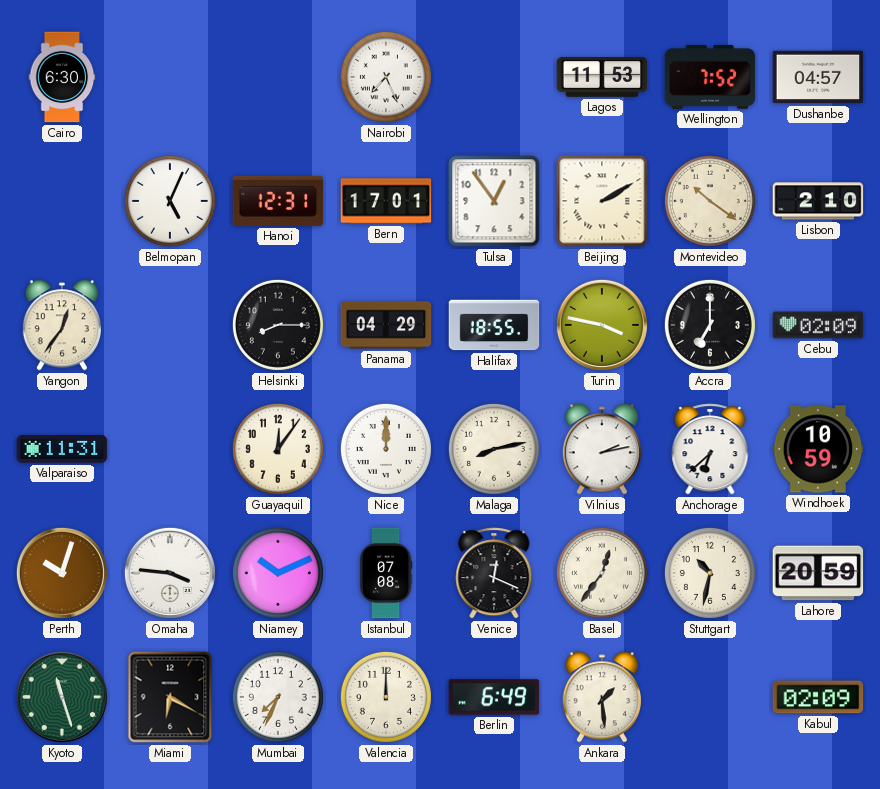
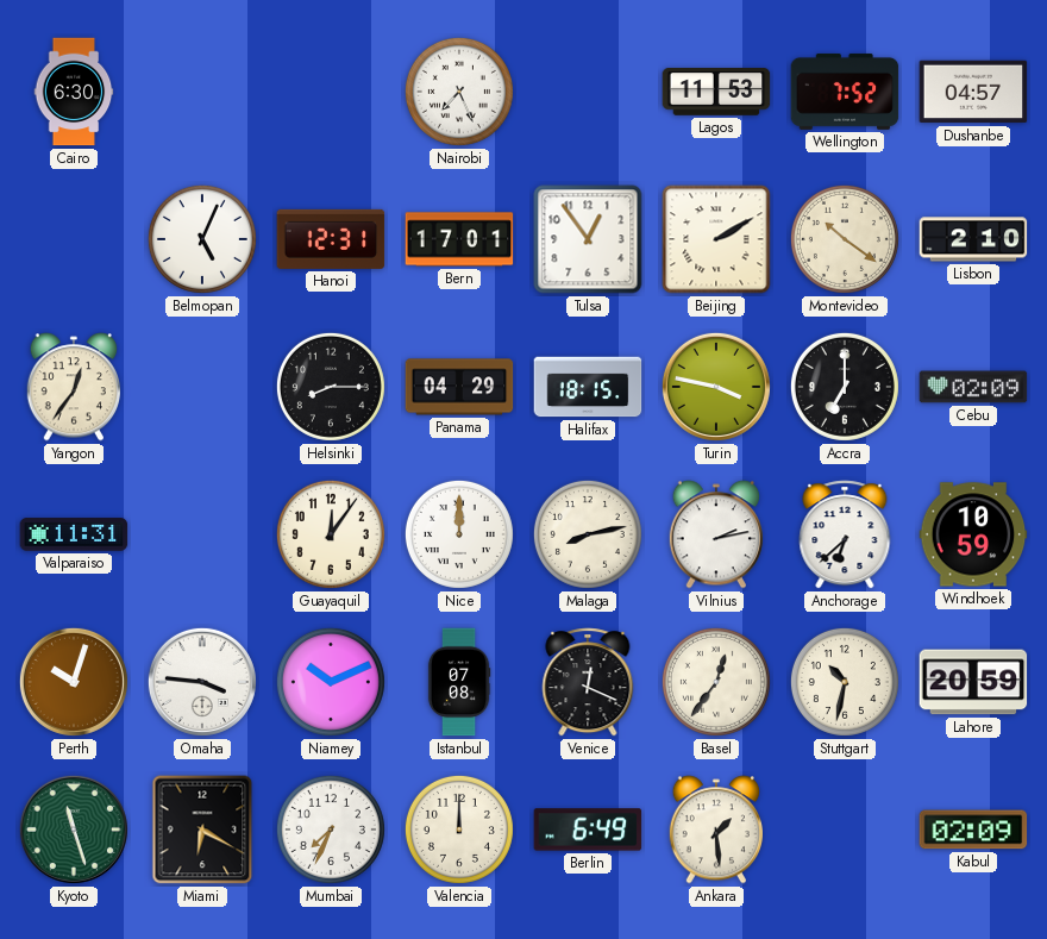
Halifax: 18:55 -> 18:15
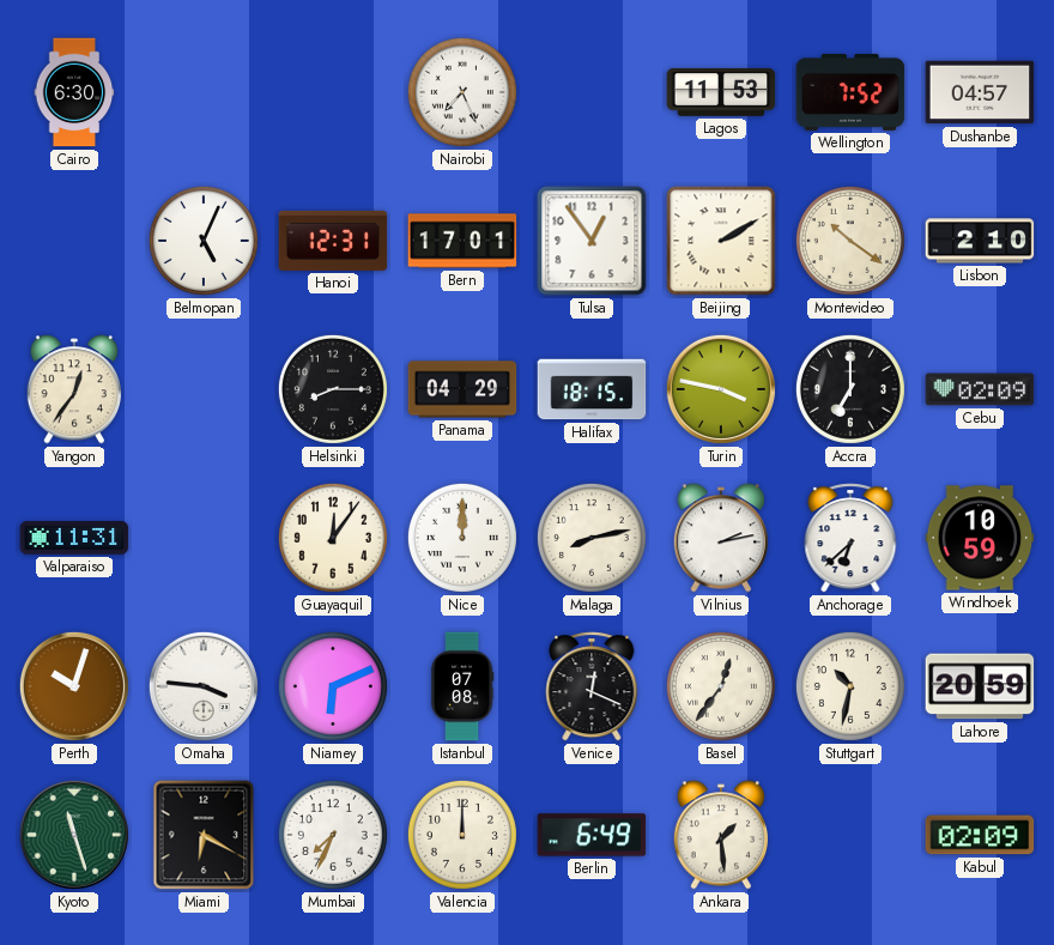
Niamey: 10:11 -> 6:11
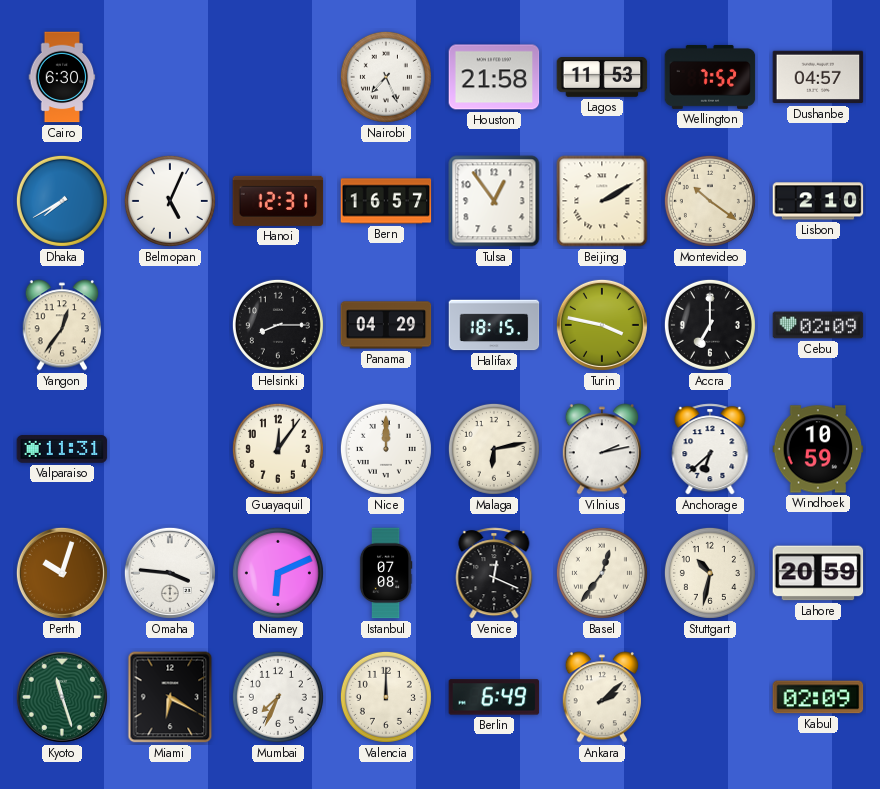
Houston: none -> 21:58
Dhaka: none -> 7:40
Bern: 17:01 -> 16:57
Malaga: 8:13 -> 6:13
Ankara: 1:29 -> 2:08
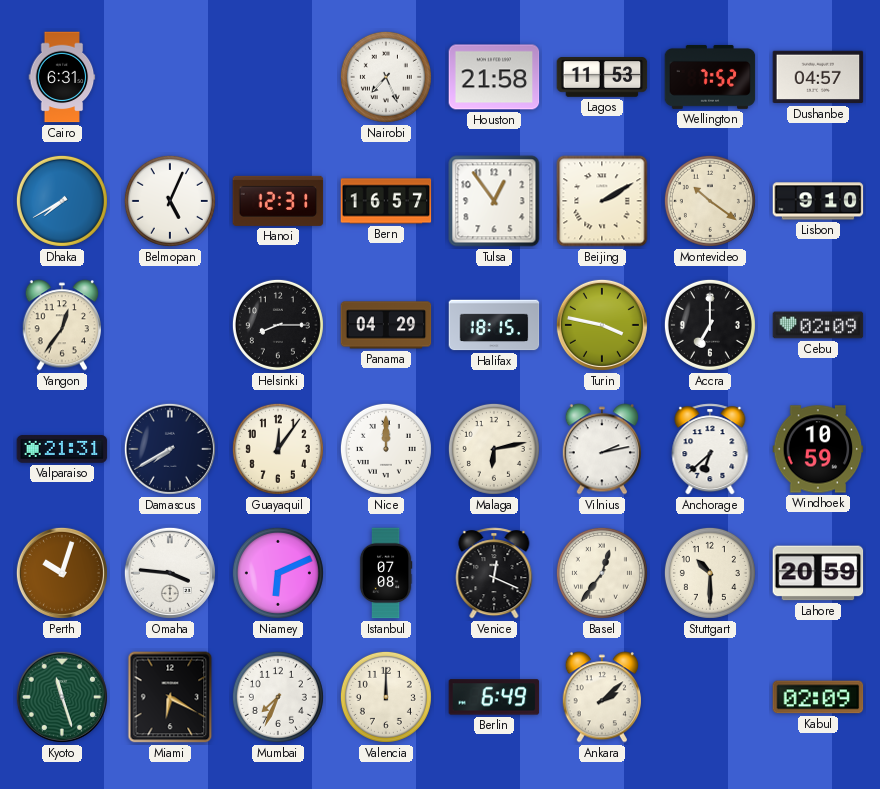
Cairo: 6:30 -> 6:31
Lisbon: 2:10 -> 9:10
Valparaiso: 11:31 -> 21:31
Damascus: none -> 7:40
Stuttgart: 10:32 -> 10:30
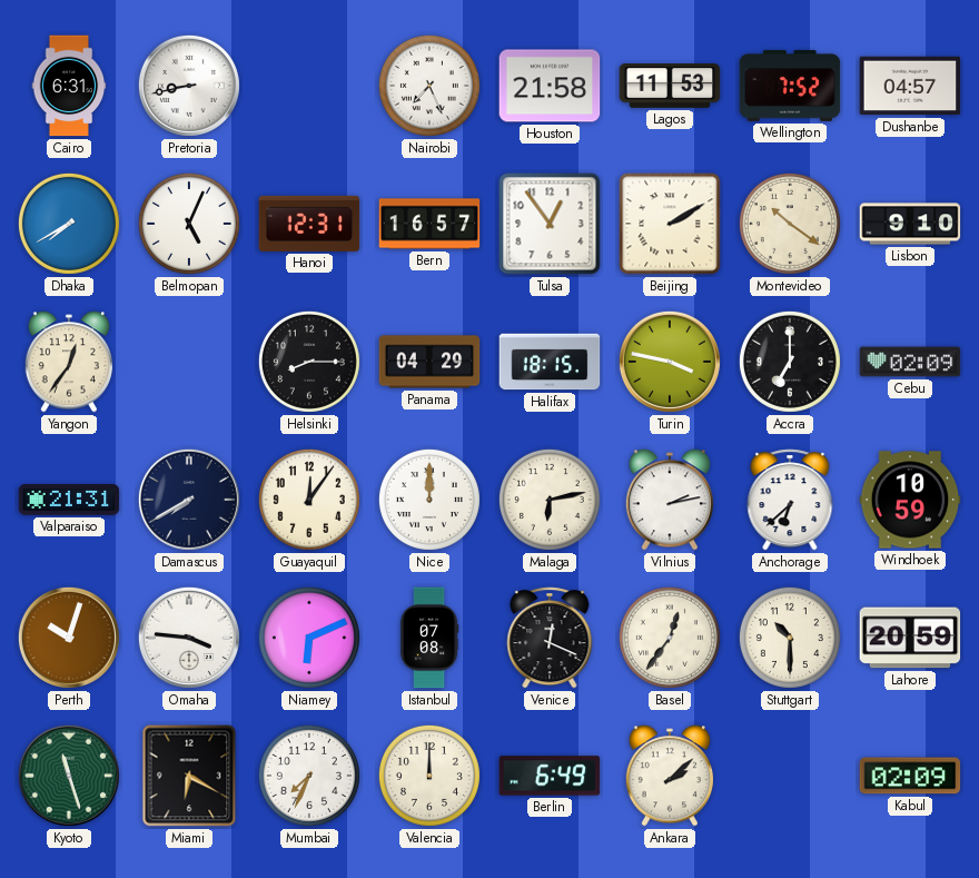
Pretoria: none -> 8:43
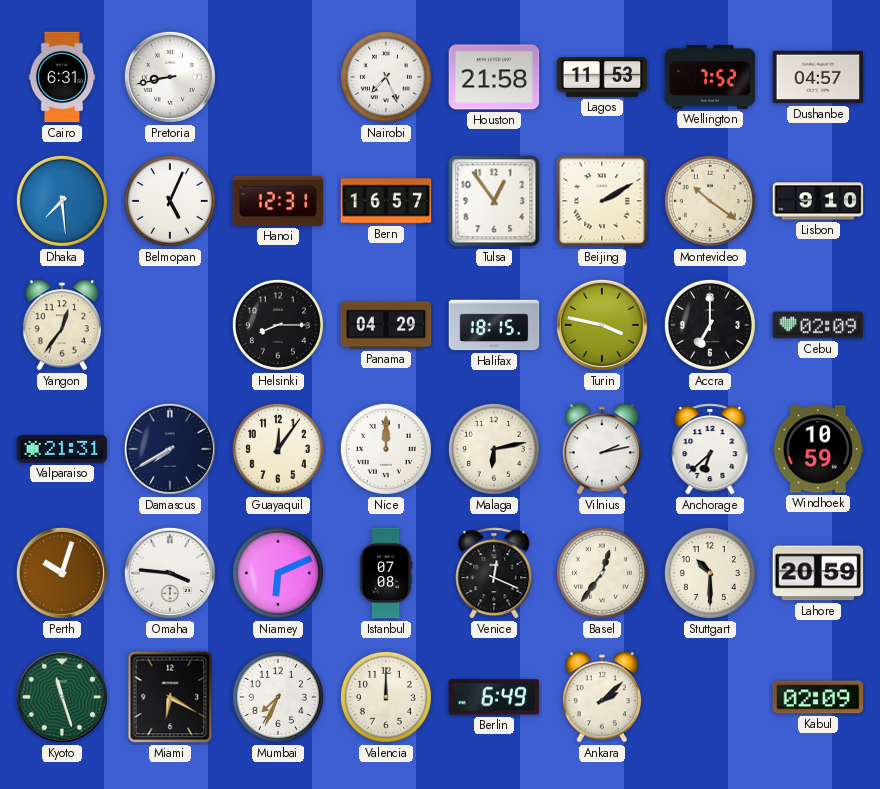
Dhaka: 7:40 -> 7:29
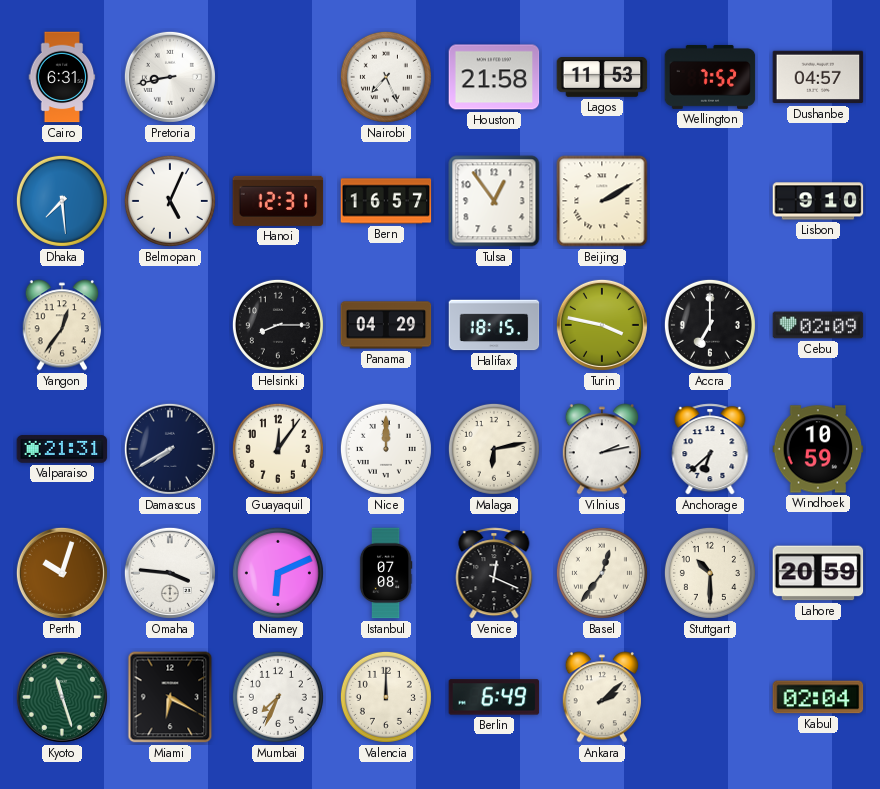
Montevideo: 10:21 -> none
Kabul: 02:09 -> 02:04
